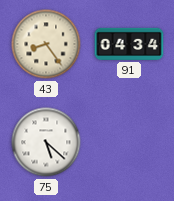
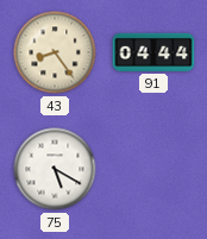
91: 04:34 -> 04:44
75: 5:22 -> 5:20
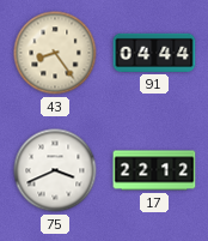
75: 5:20 -> 3:41
17: none -> 22:12
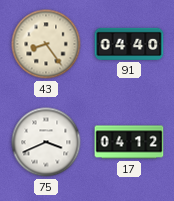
91: 04:44 -> 04:40
17: 22:12 -> 04:12
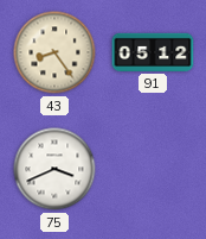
91: 04:40 -> 05:12
17: 04:12 -> none
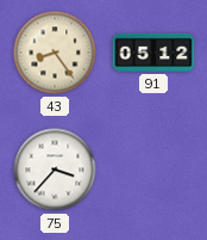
75: 3:41 -> 3:37
